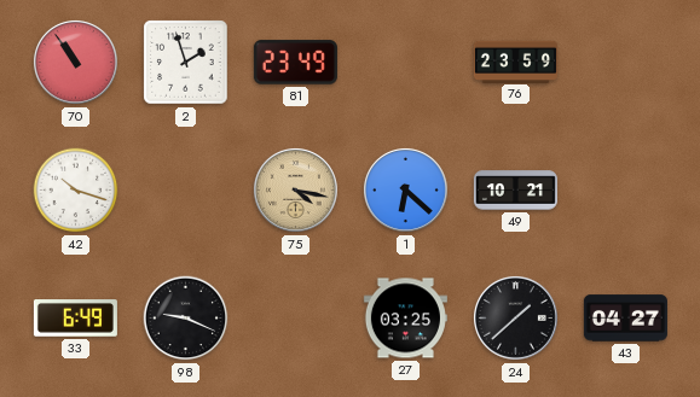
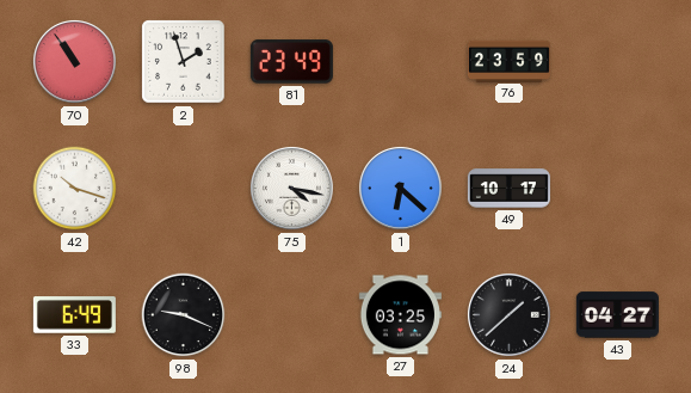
75 dial: champagne -> white
49: 10:21 -> 10:17
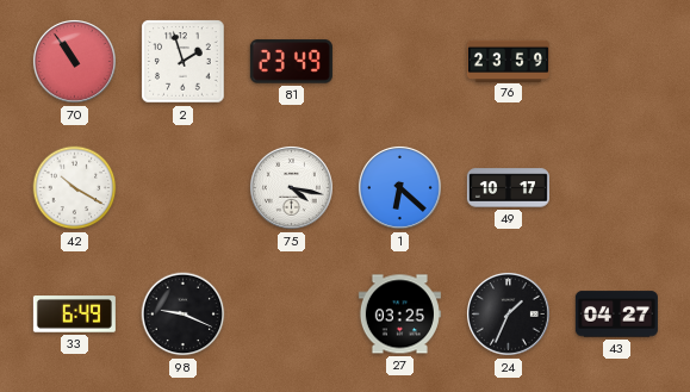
42: 10:18 -> 10:20
24: 1:38 -> 1:34
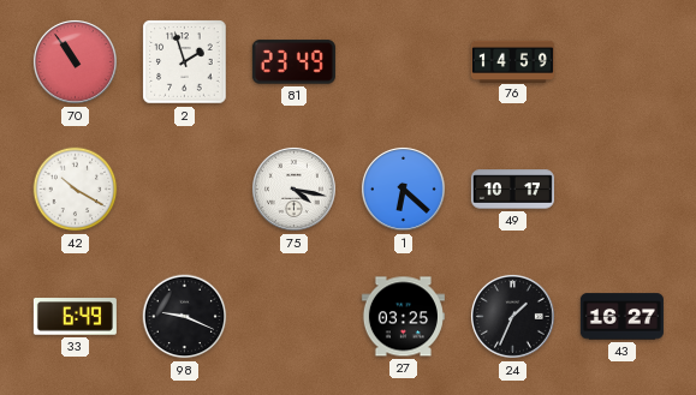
76: 23:59 -> 14:59
43: 04:27 -> 16:27
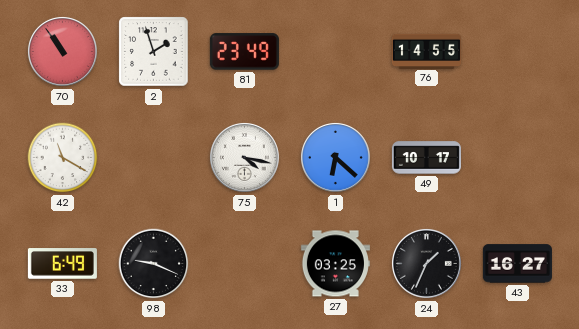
76: 14:59 -> 14:55
42: 10:20 -> 11:20
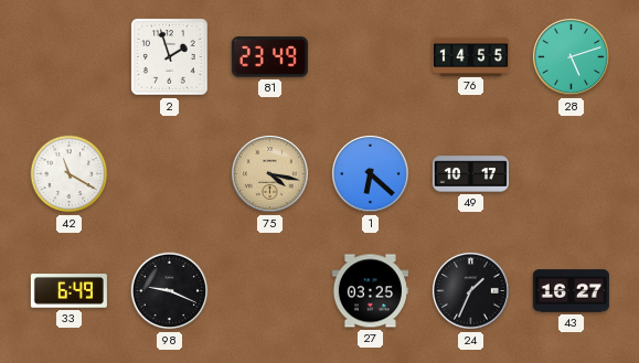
70: 10:54 -> none
28: none -> 5:12
75 dial: white -> champagne
